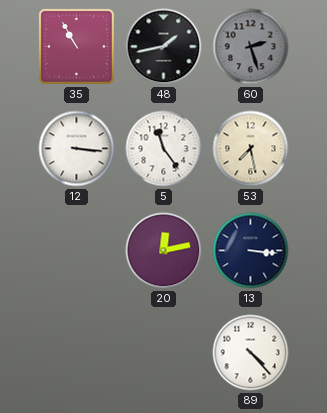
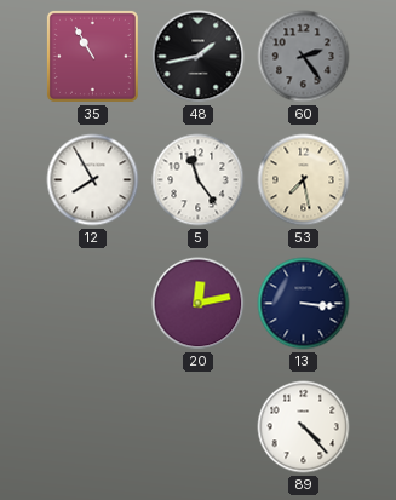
60: 2:27 -> 2:24
12: 3:16 -> 7:55
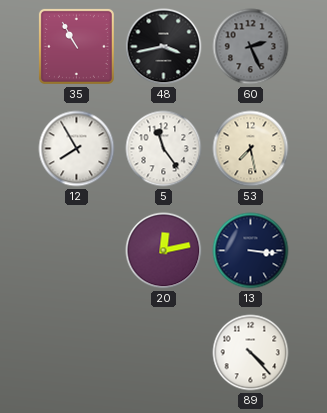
48: 1:43 -> 3:43
60: 2:24 -> 2:26
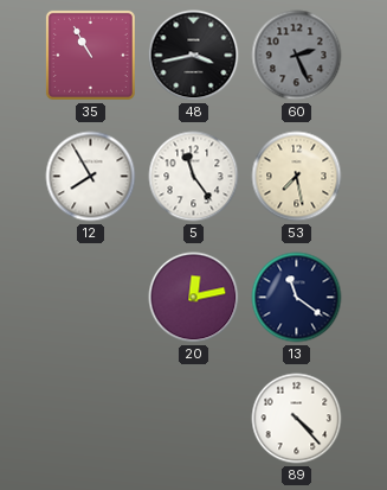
13: 3:16 -> 11:21
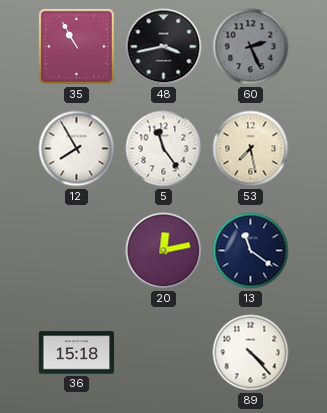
36: none -> 15:18
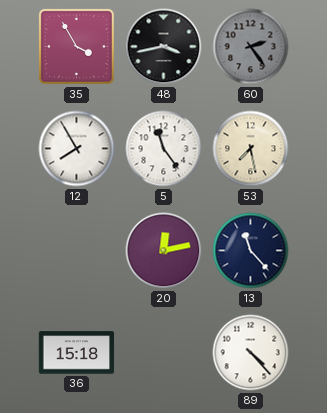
35: 10:55 -> 3:55
60: 2:26 -> 2:24
13: 11:21 -> 11:23
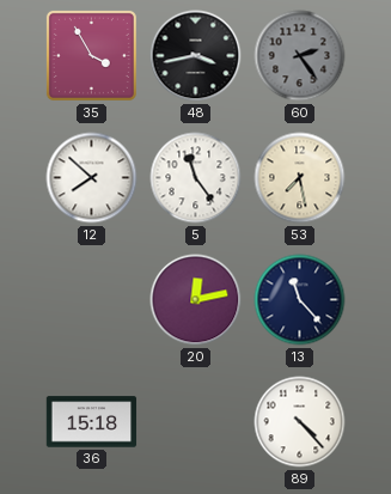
12: 7:55 -> 7:52
